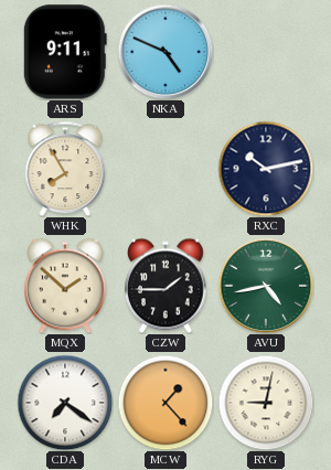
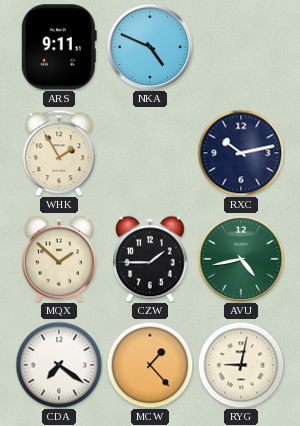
WHK: 7:55 -> 1:55
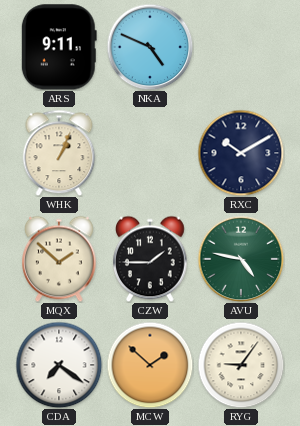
WHK: 1:55 -> 1:04
RXC: 10:13 -> 10:10
AVU: 4:43 -> 4:47
MCW: 1:23 -> 1:52
RYG: 9:02 -> 9:06
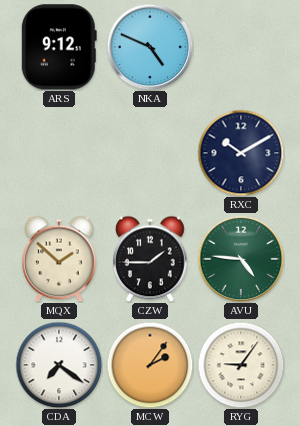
ARS: 9:11 -> 9:12
WHK: 1:04 -> none
AVU: 4:47 -> 4:46
MCW: 1:52 -> 2:06
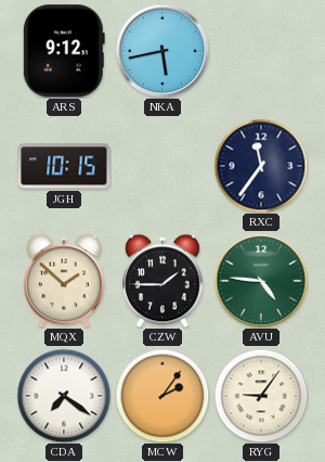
NKA: 4:49 -> 5:43
JGH: none -> 10:15
RXC: 10:10 -> 11:36
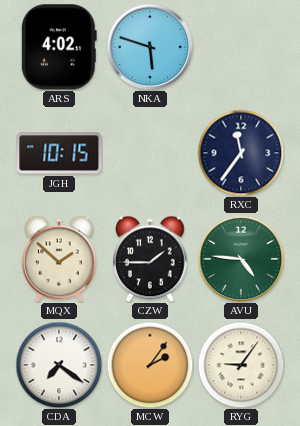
ARS: 9:12 -> 4:02
NKA: 5:43 -> 5:48
